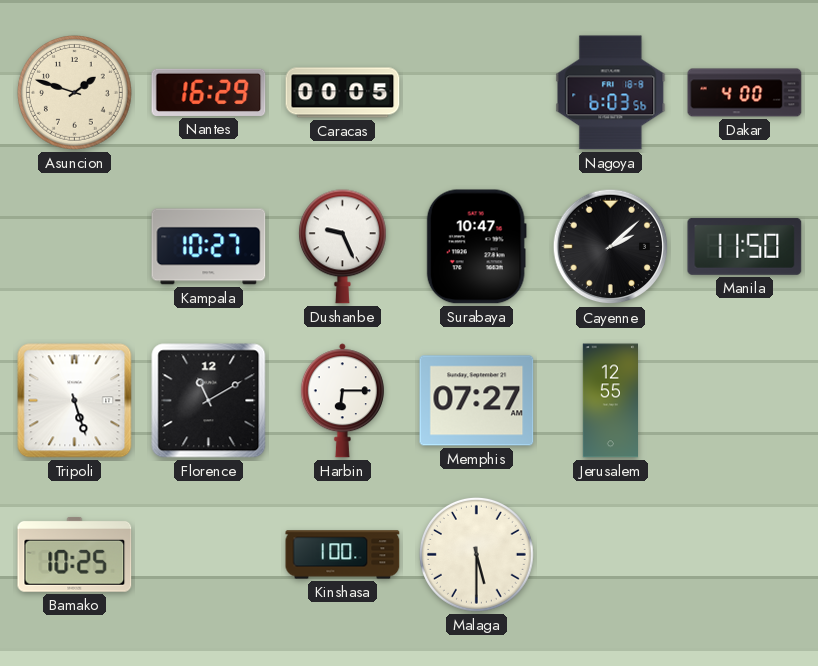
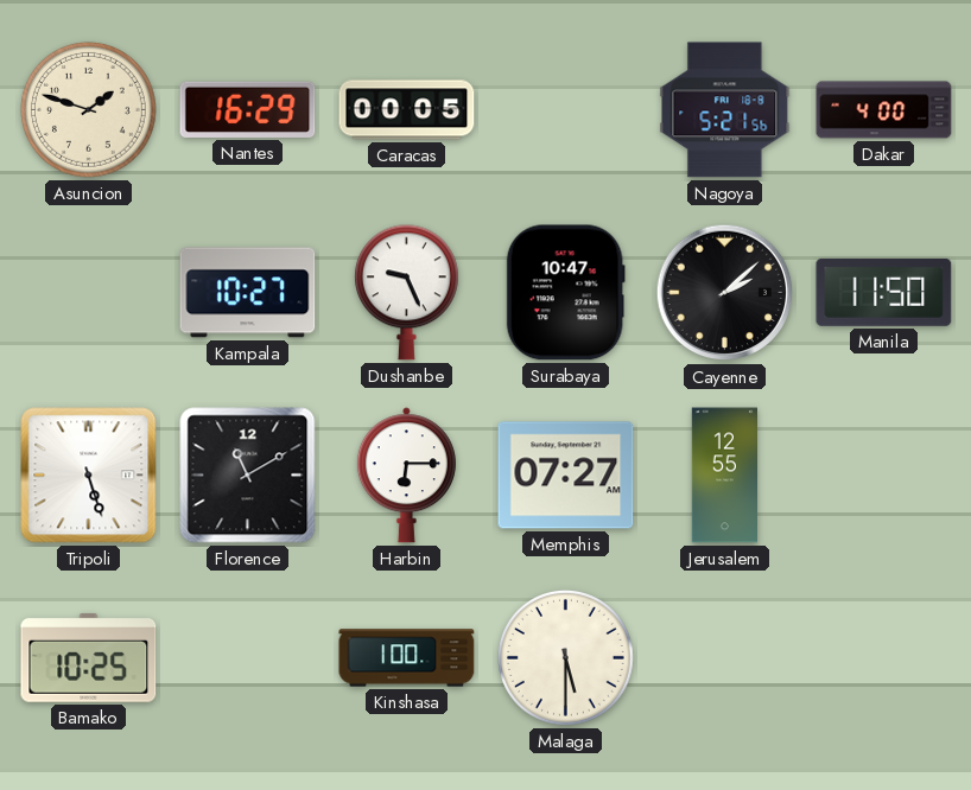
Nagoya: 6:03 -> 5:21
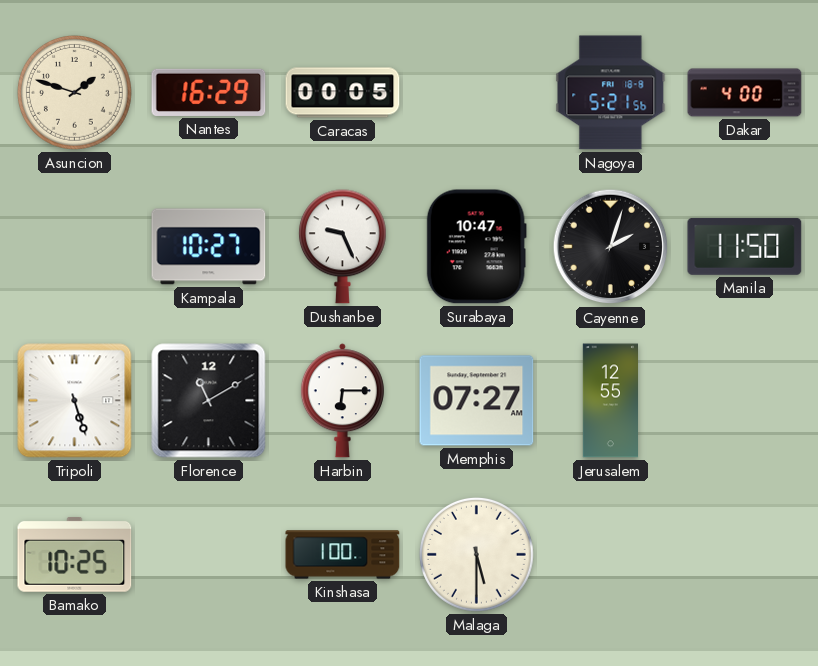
Cayenne: 2:08 -> 2:03
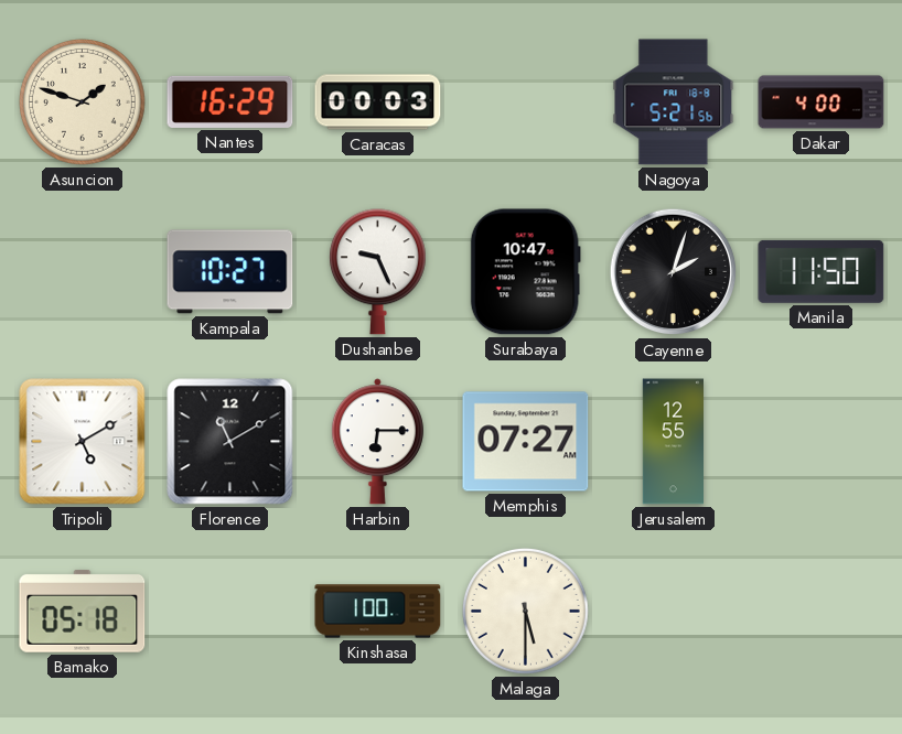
Caracas: 00:05 -> 00:03
Tripoli: 5:27 -> 5:10
Bamako: 10:25 -> 05:18
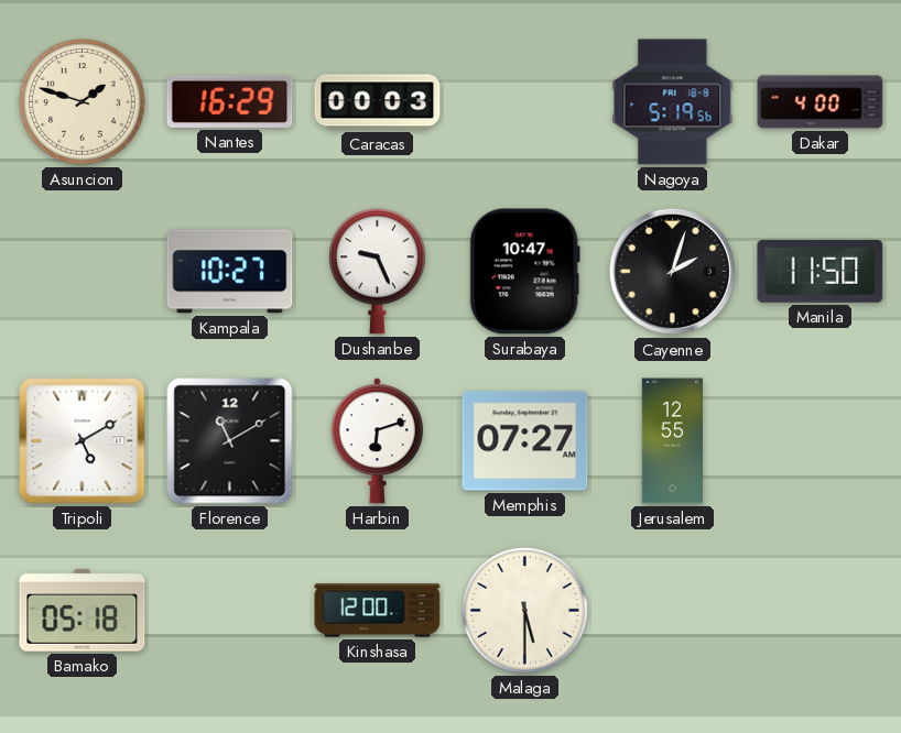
Nagoya: 5:21 -> 5:19
Harbin: 6:15 -> 6:12
Kinshasa: 1:00 -> 12:00
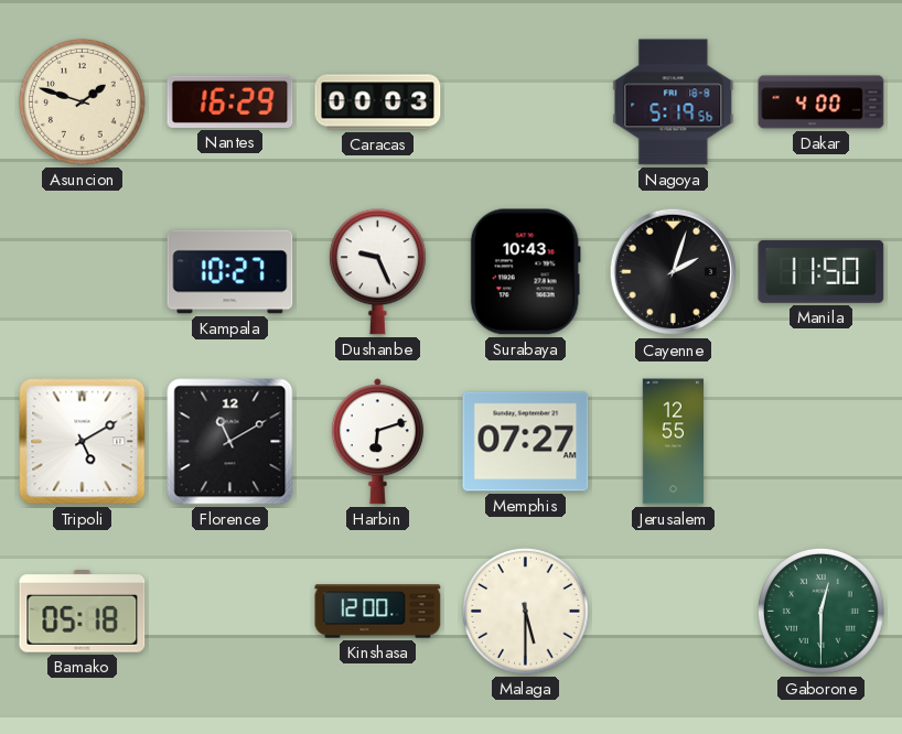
Surabaya: 10:47 -> 10:43
Gaborone: none -> 12:30
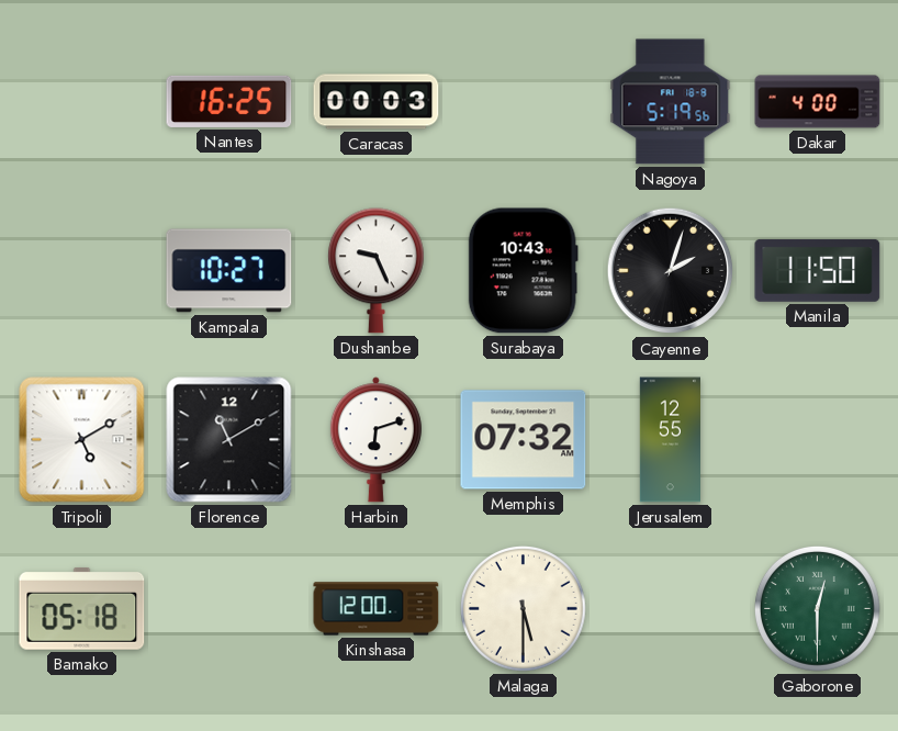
Asuncion: 1:48 -> none
Nantes: 16:29 -> 16:25
Memphis: 07:27 -> 07:32
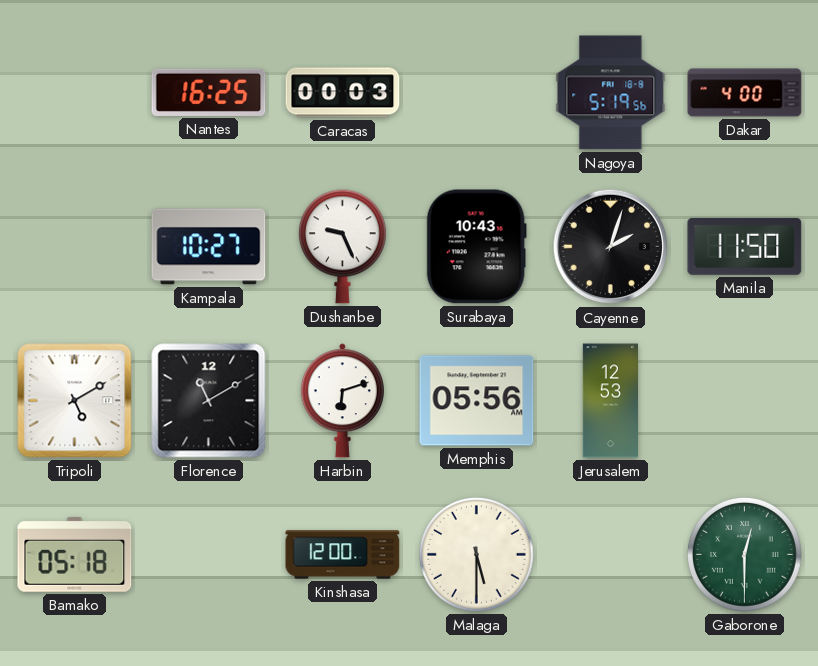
Memphis: 07:32 -> 05:56
Jerusalem: 12:55 -> 12:53
